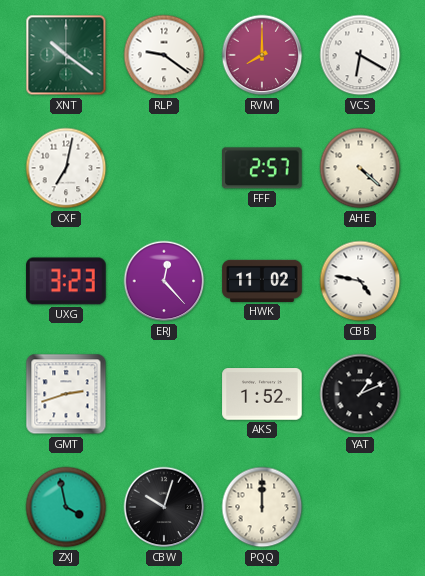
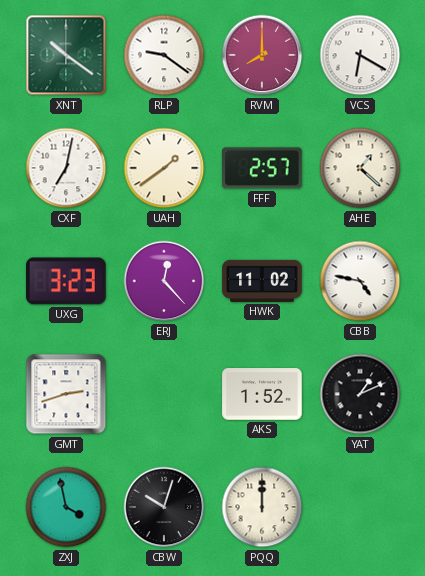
UAH: none -> 1:39
AHE: 4:22 -> 1:22
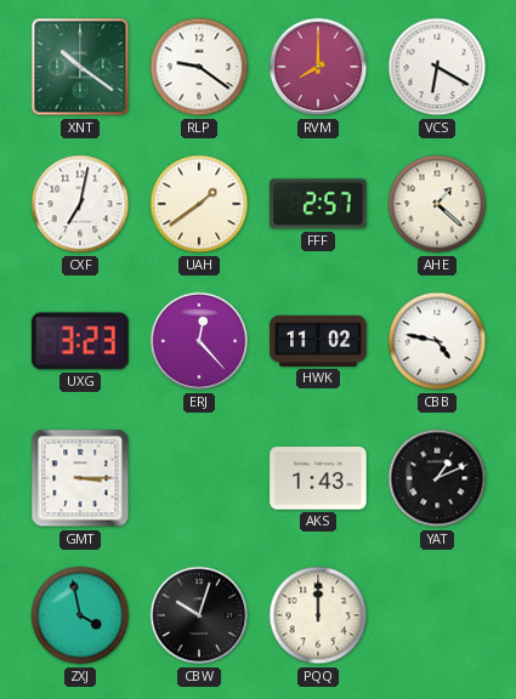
GMT: 2:42 -> 3:15
AKS: 1:52 -> 1:43
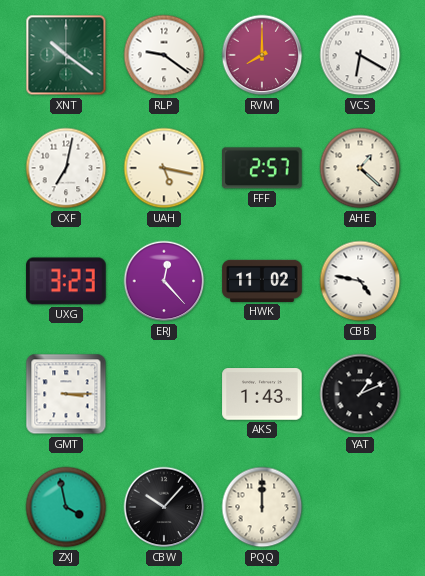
UAH: 1:39 -> 5:17
CBW: 10:03 -> 10:07
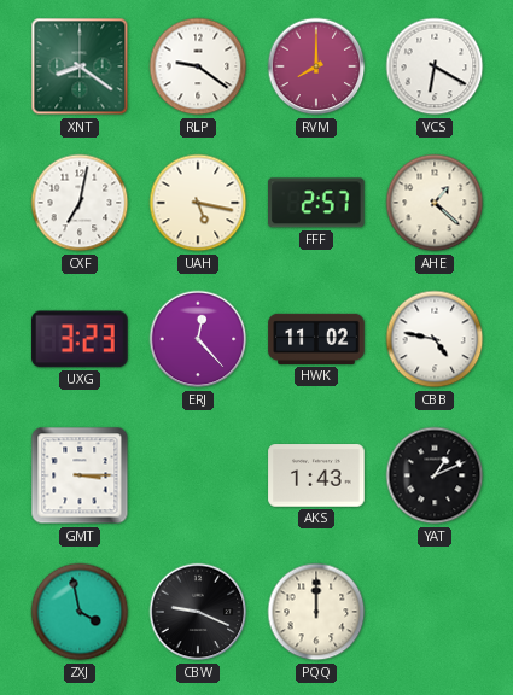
XNT: 10:21 -> 8:21
CBW: 10:07 -> 9:19
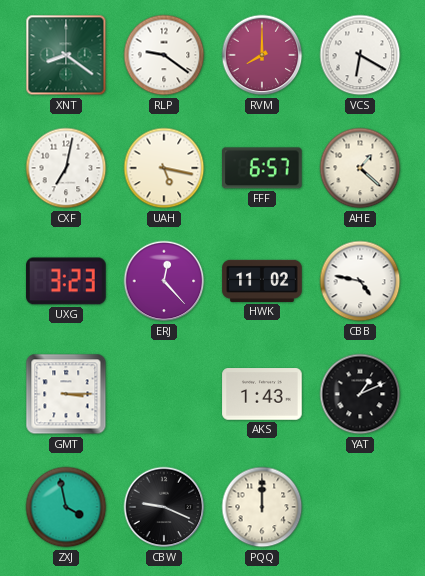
FFF: 2:57 -> 6:57
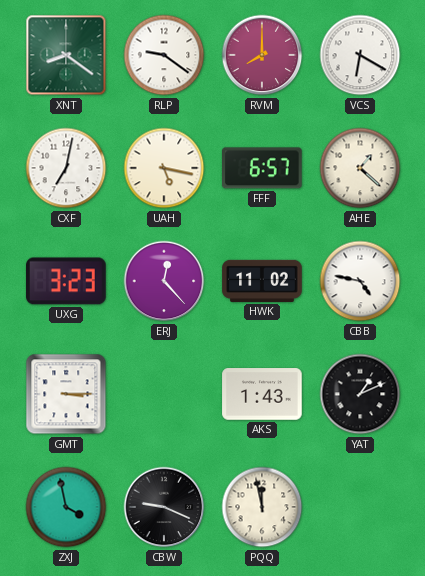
PQQ: 12:00 -> 11:58
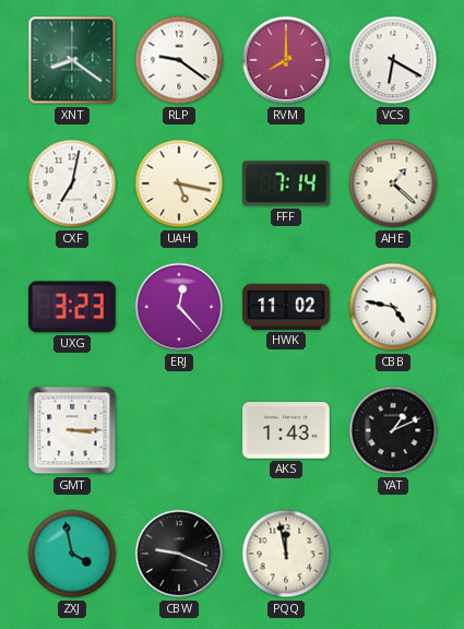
FFF: 6:57 -> 7:14
